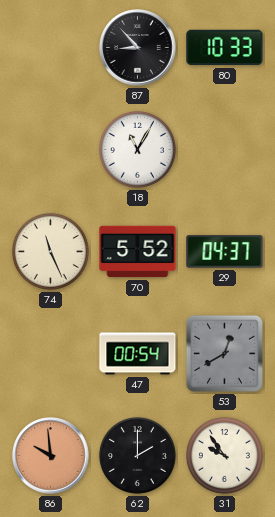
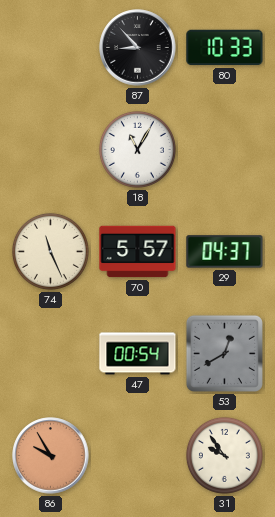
70: 5:52 -> 5:57
86: 9:59 -> 9:55
62: 2:00 -> none
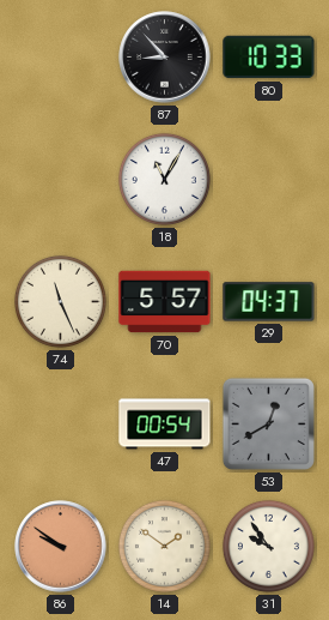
86: 9:55 -> 9:51
14: none -> 1:51
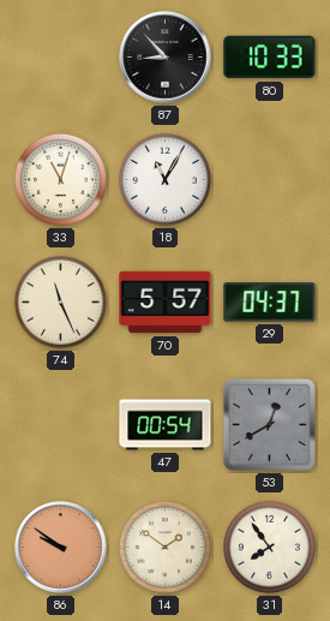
33: none -> 11:03
31: 9:54 -> 7:54
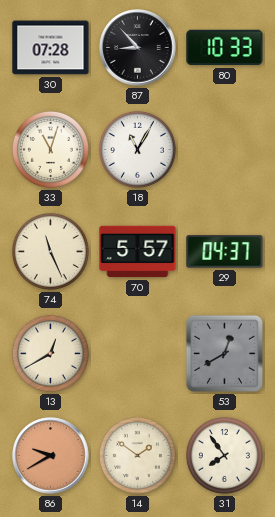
30: none -> 07:28
13: none -> 12:40
47: 00:54 -> none
86: 9:51 -> 9:40
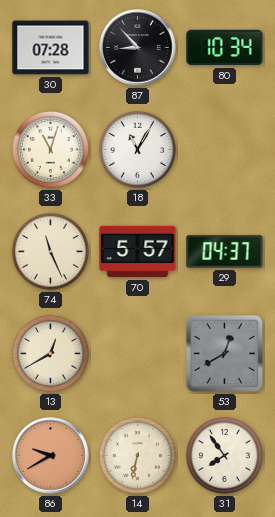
80: 10:33 -> 10:34
14: 1:51 -> 6:32
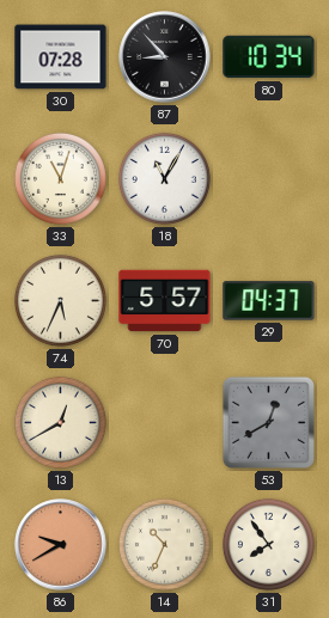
74: 11:26 -> 5:34
14: 6:32 -> 10:34
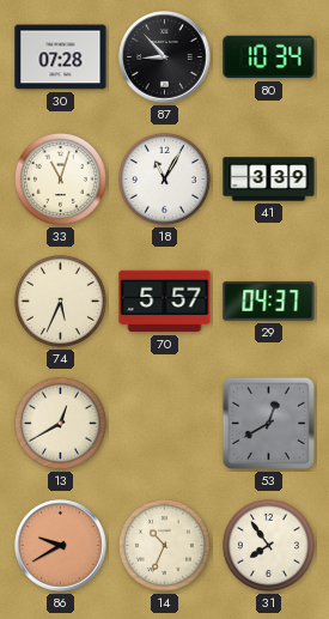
41: none -> 3:39
